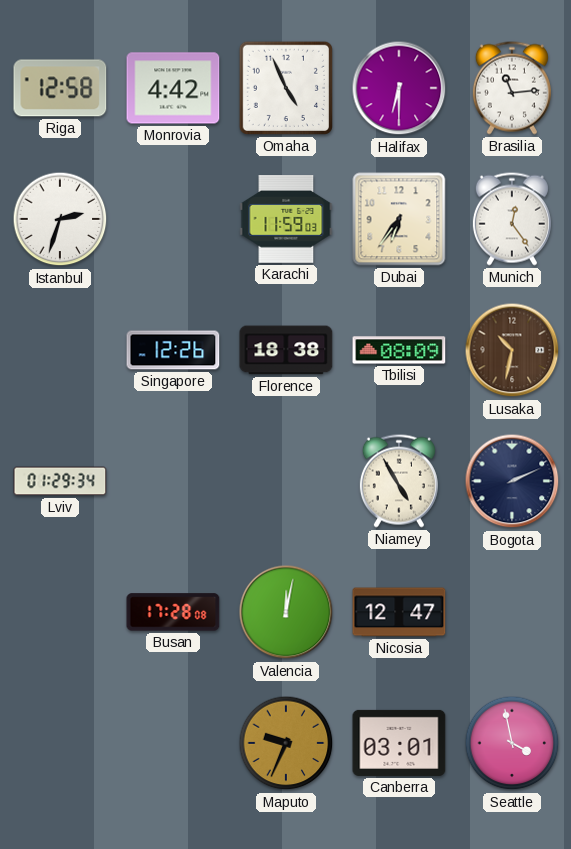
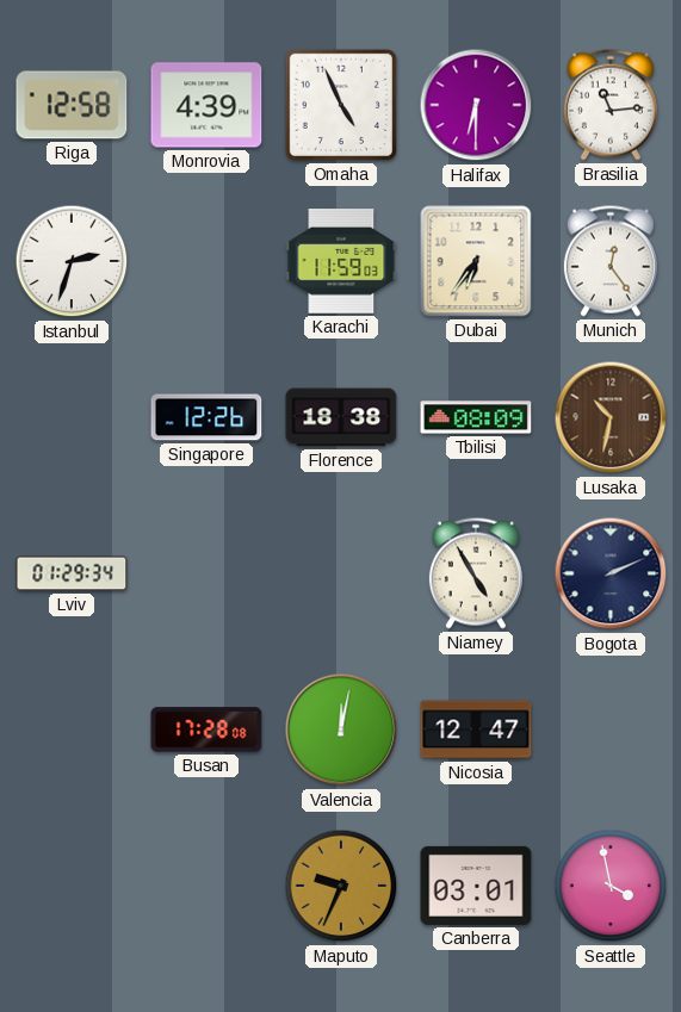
Monrovia: 4:42 -> 4:39
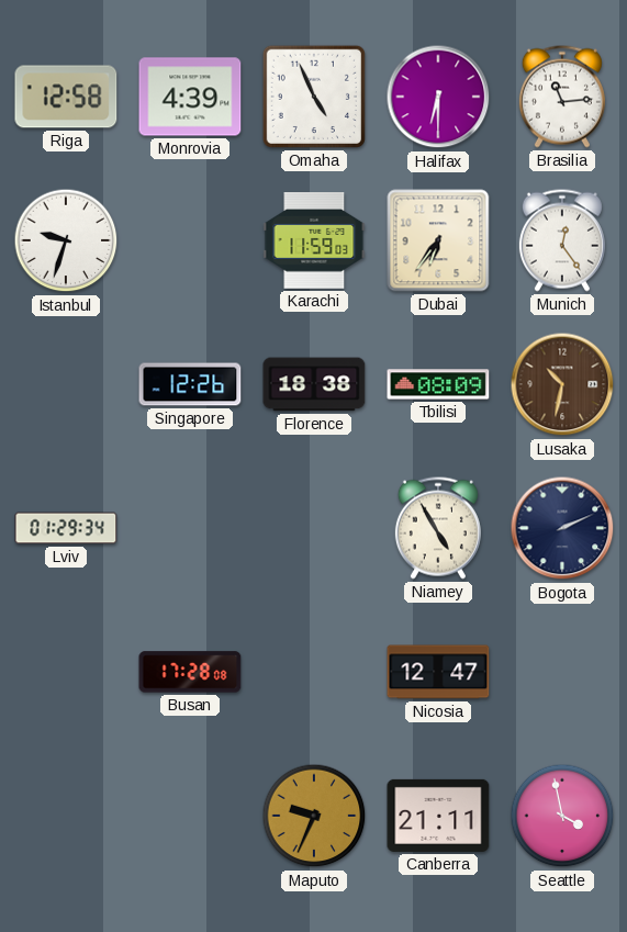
Istanbul: 2:33 -> 9:33
Valencia: 12:02 -> none
Canberra: 03:01 -> 21:11
